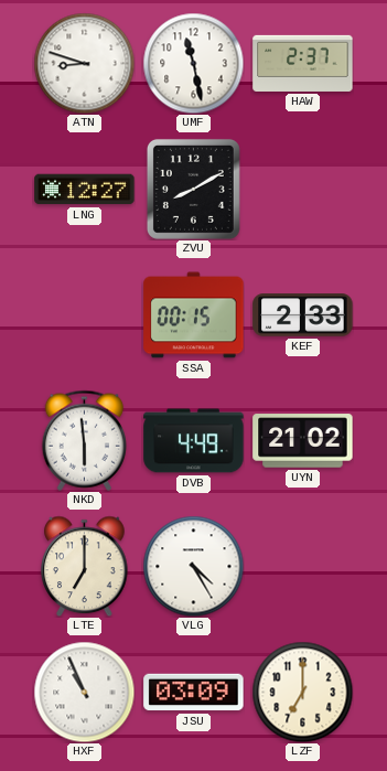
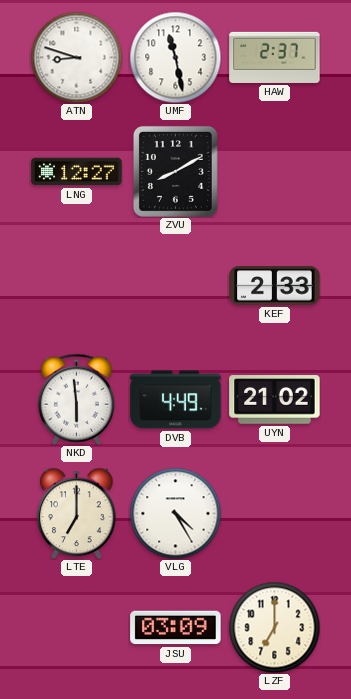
SSA: 00:15 -> none
HXF: 10:56 -> none
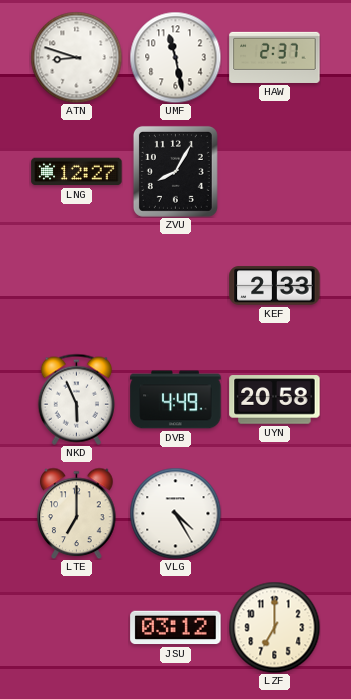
ZVU: 8:10 -> 8:05
NKD: 5:59 -> 5:56
UYN: 21:02 -> 20:58
JSU: 03:09 -> 03:12
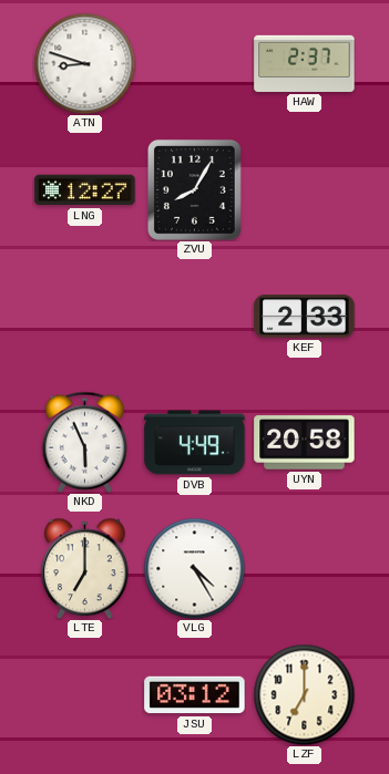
UMF: 11:28 -> none
